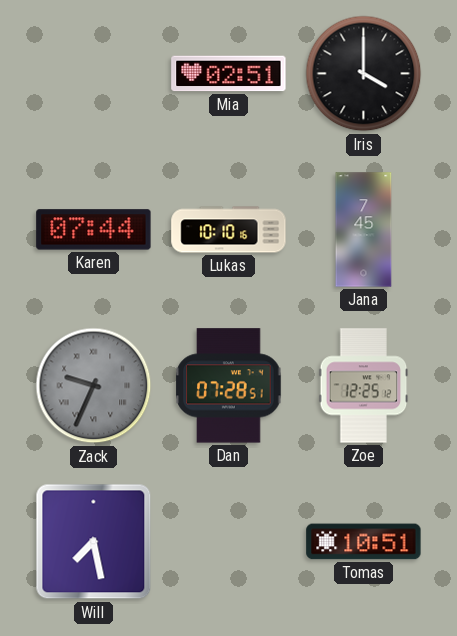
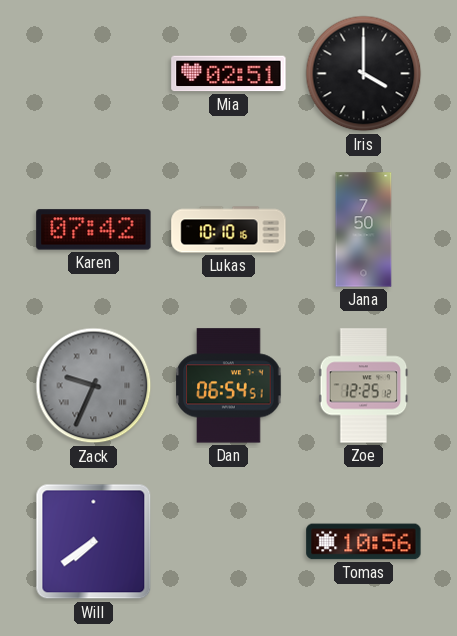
Karen: 07:44 -> 07:42
Jana: 7:45 -> 7:50
Dan: 07:28 -> 06:54
Will: 7:28 -> 7:39
Tomas: 10:51 -> 10:56
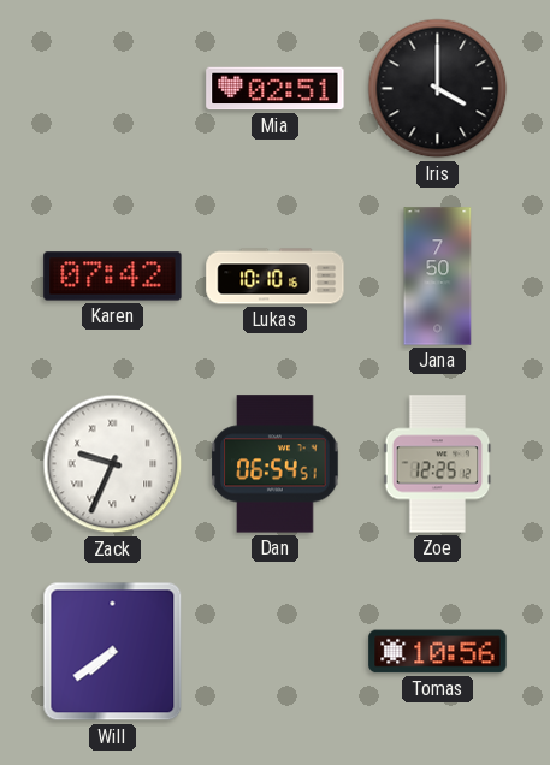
Zack dial: grey -> white
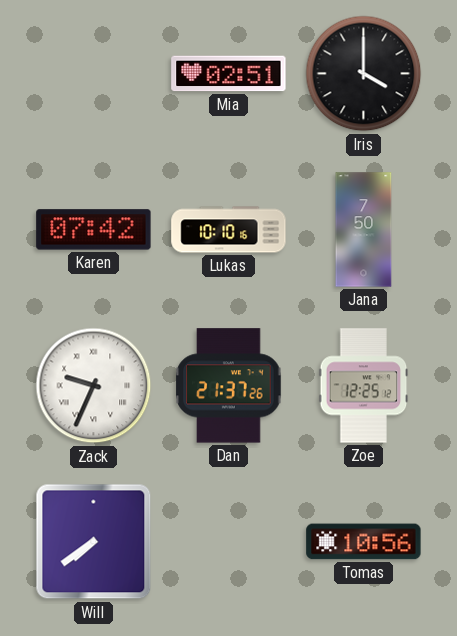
Dan: 06:54 -> 21:37
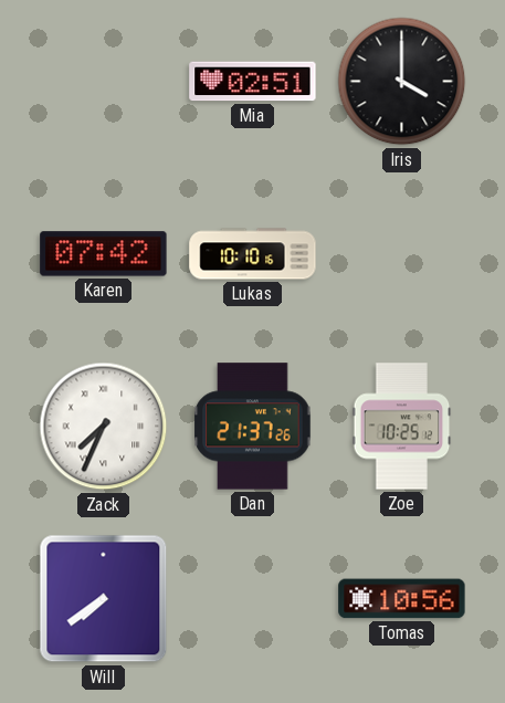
Jana: 7:50 -> none
Zack: 9:34 -> 7:34
Zoe: 12:25 -> 10:25
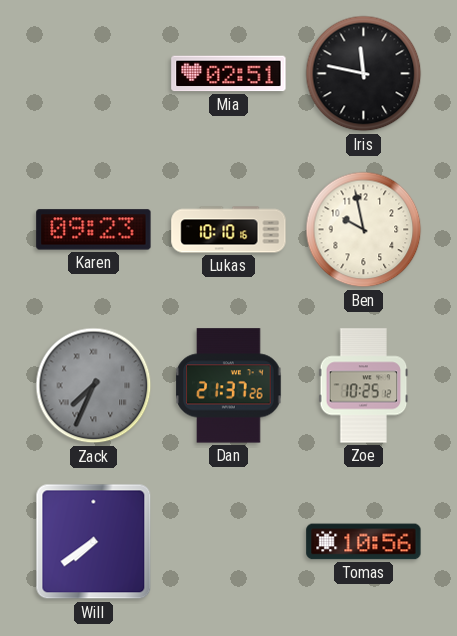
Iris: 4:00 -> 11:47
Karen: 07:42 -> 09:23
Ben: none -> 9:58
Zack dial: white -> grey
